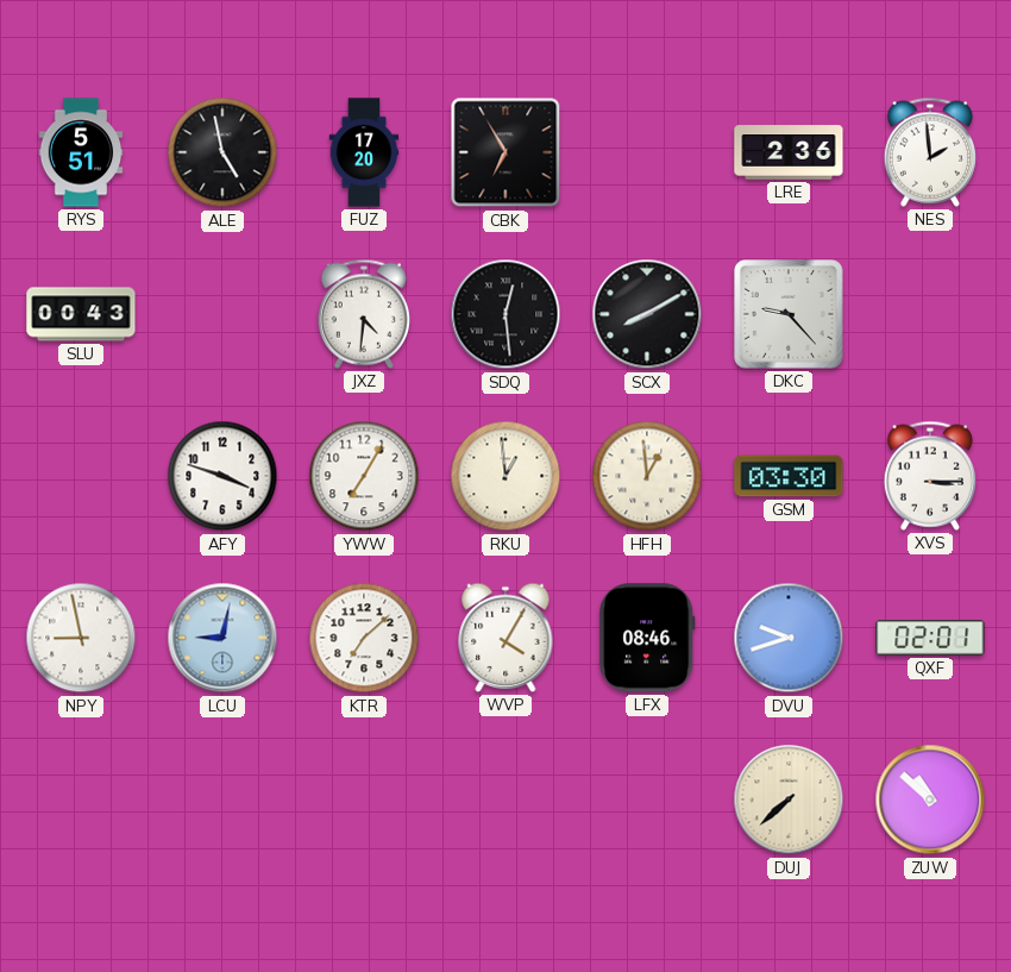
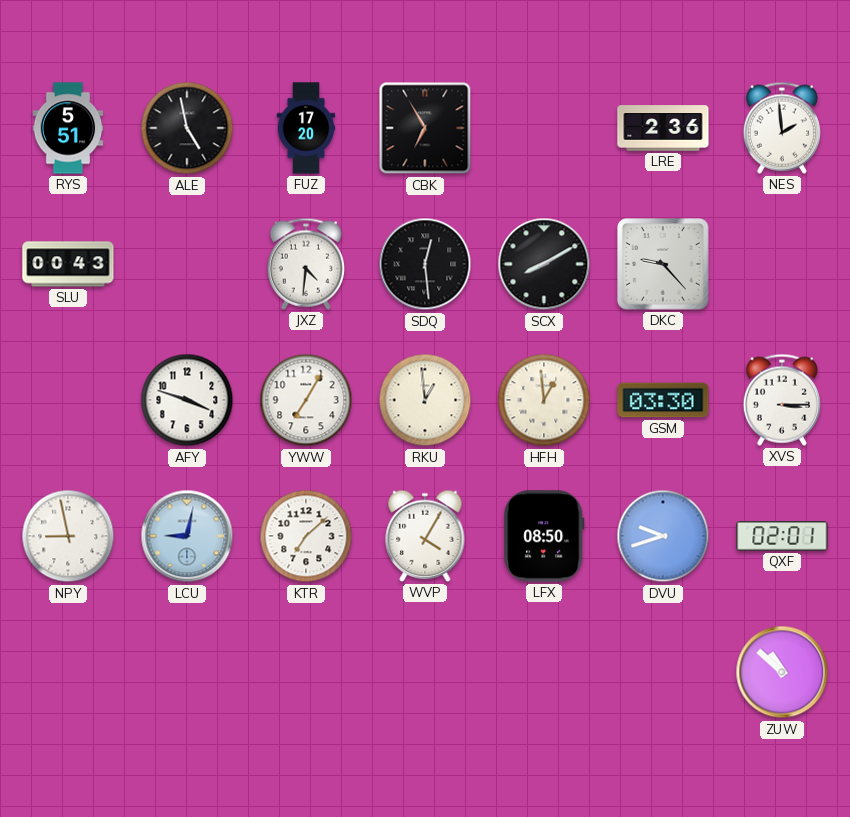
LFX: 08:46 -> 08:50
DUJ: 7:38 -> none
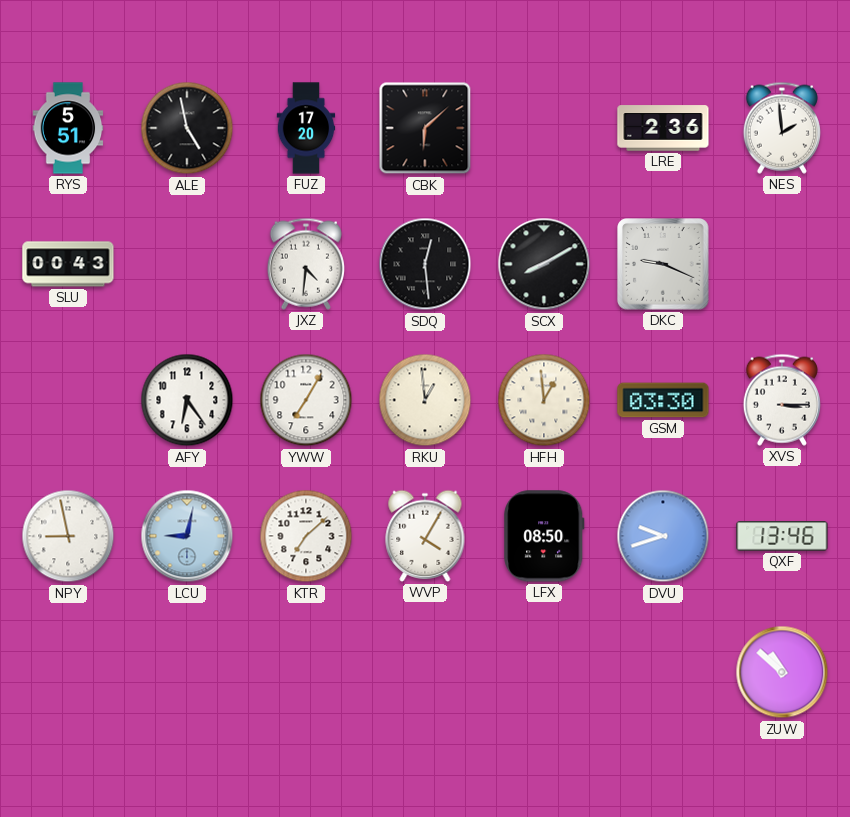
CBK: 6:55 -> 6:08
DKC: 9:23 -> 9:19
AFY: 3:48 -> 6:24
QXF: 02:01 -> 13:46
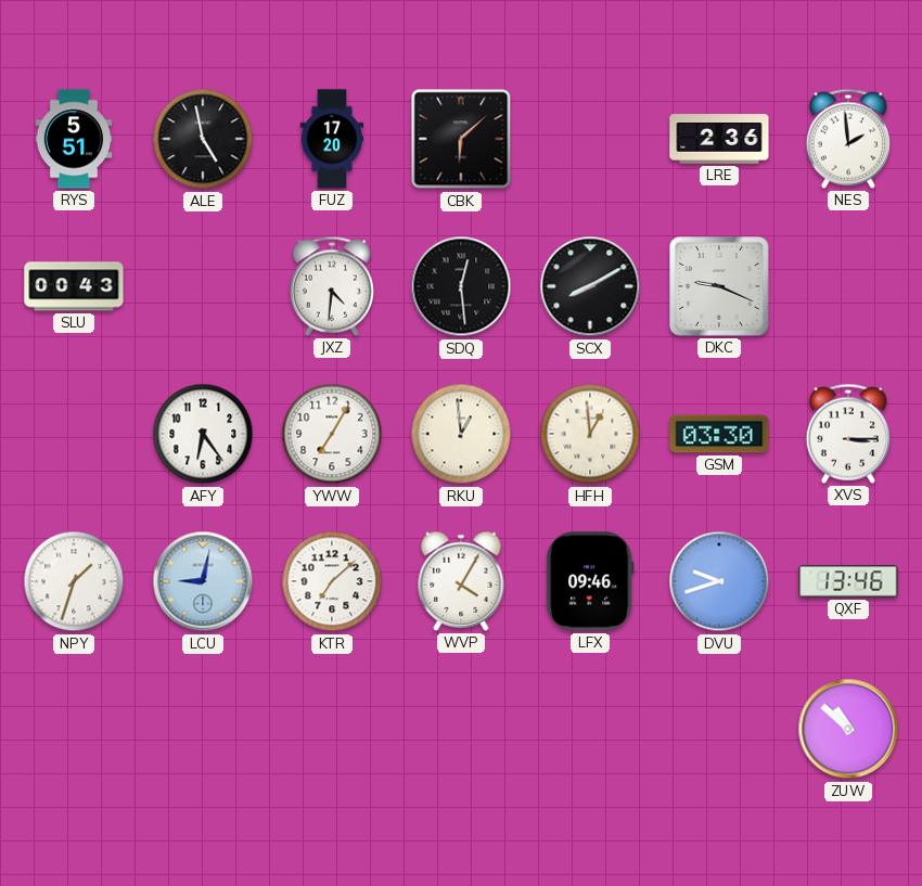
NPY: 8:58 -> 1:33
LFX: 08:50 -> 09:46
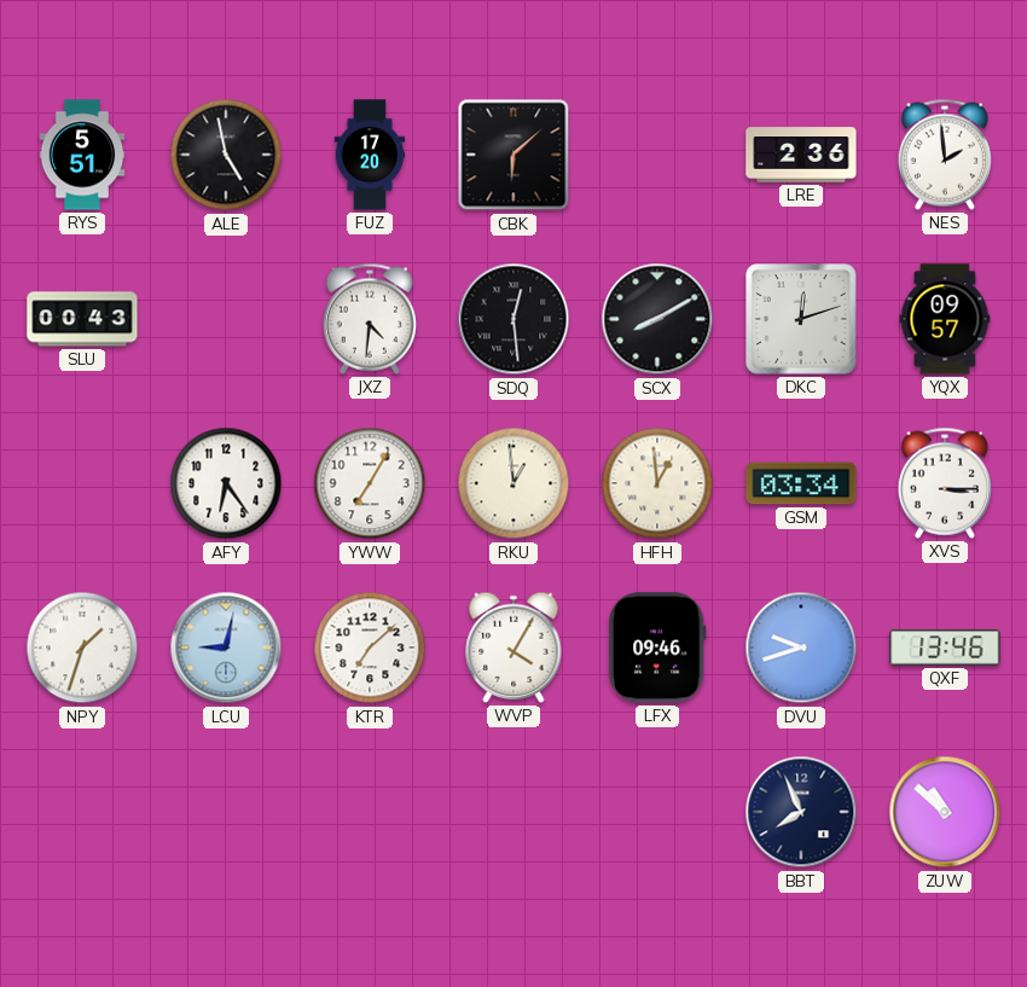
DKC: 9:19 -> 12:12
YQX: none -> 09:57
GSM: 03:30 -> 03:34
BBT: none -> 7:56
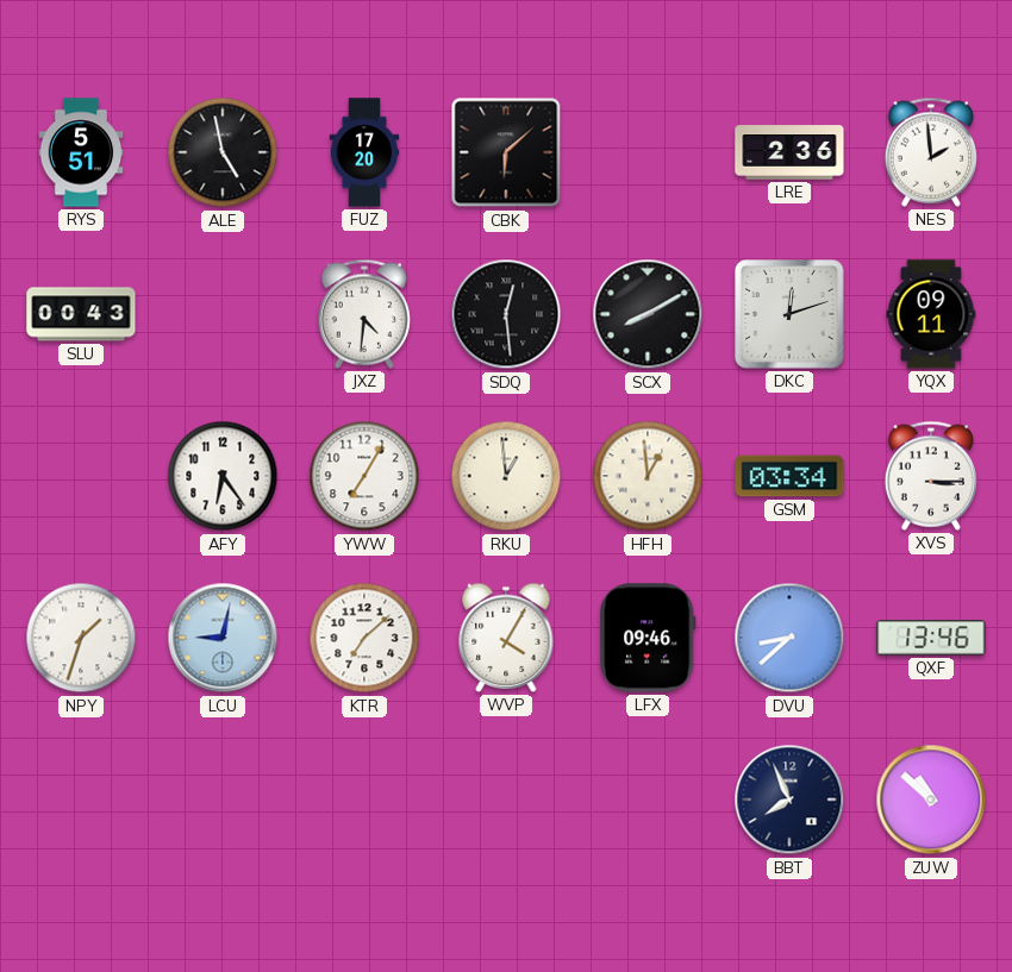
YQX: 09:57 -> 09:11
DVU: 9:42 -> 8:38
